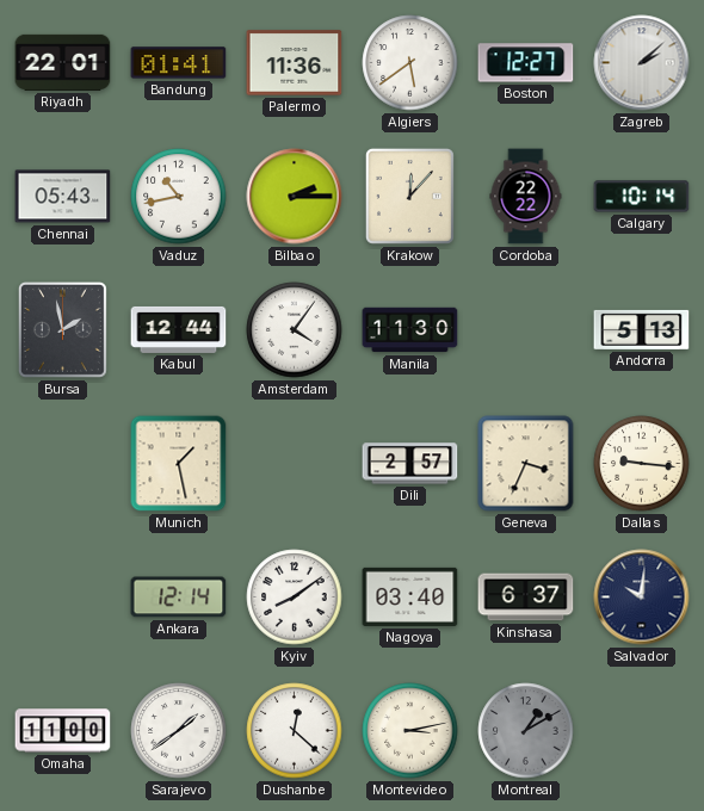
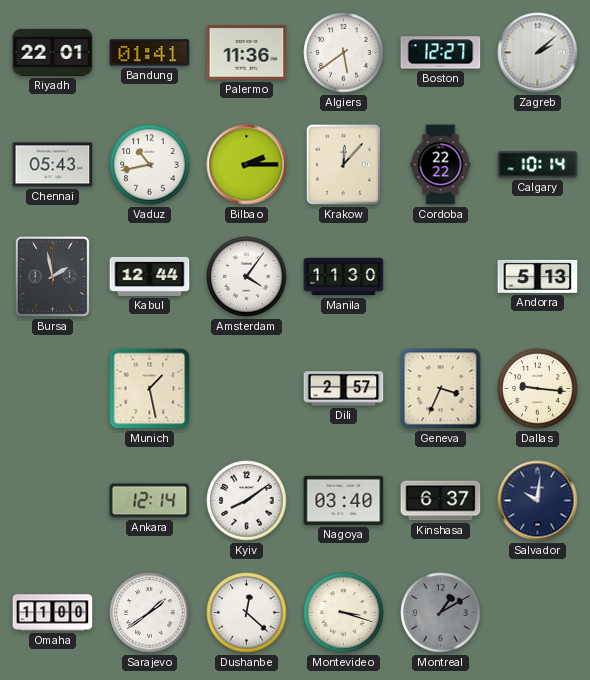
Montevideo: 3:13 -> 3:18
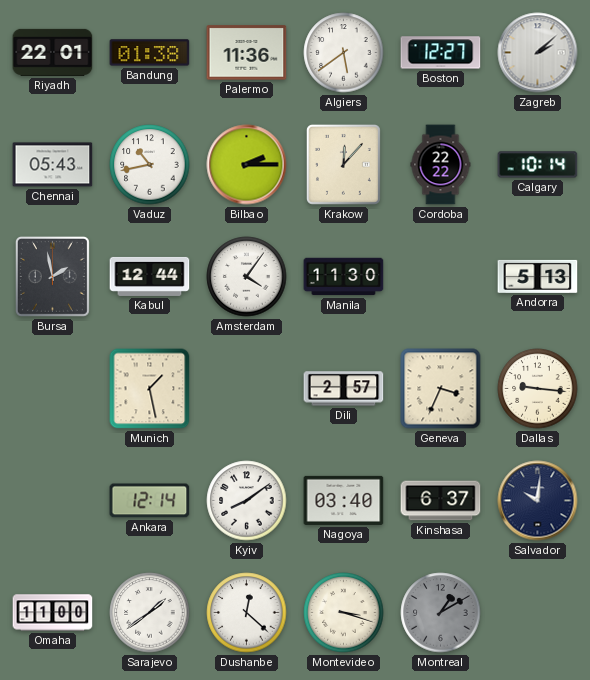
Bandung: 01:41 -> 01:38
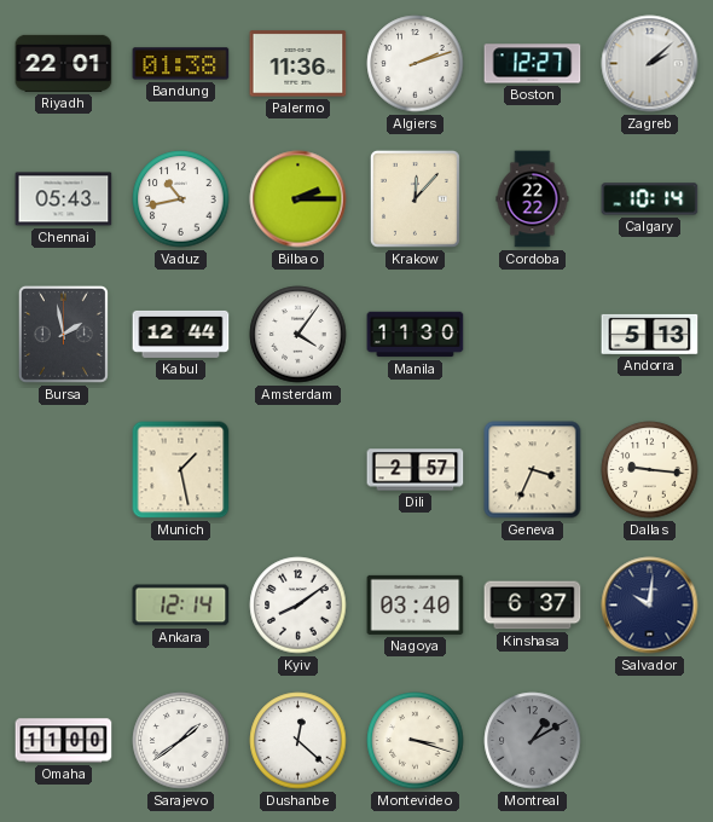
Algiers: 5:39 -> 2:12
